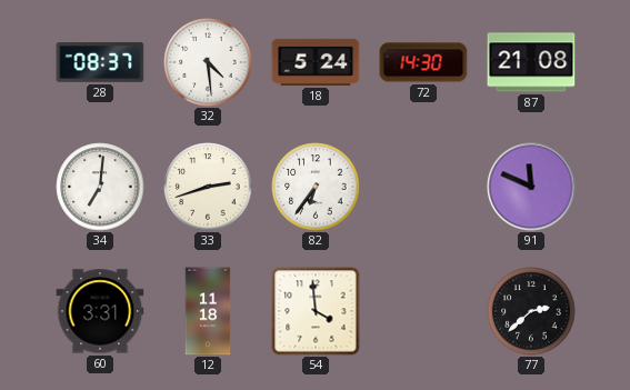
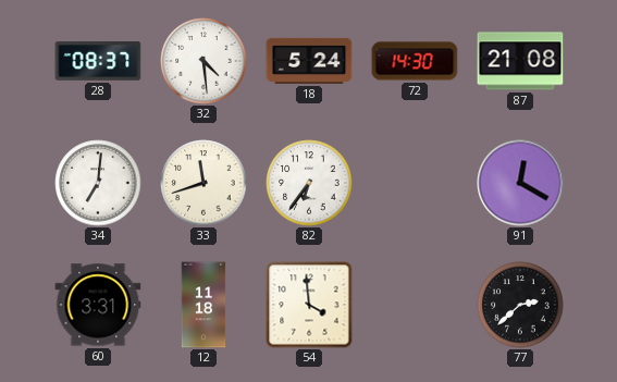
33: 2:42 -> 11:42
91: 11:49 -> 12:20
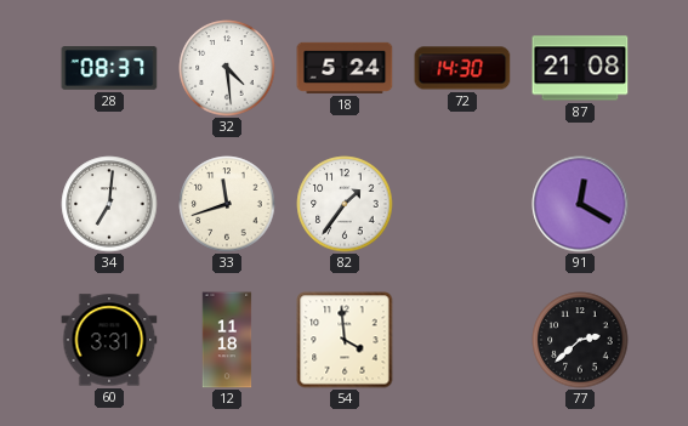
82: 6:36 -> 1:36
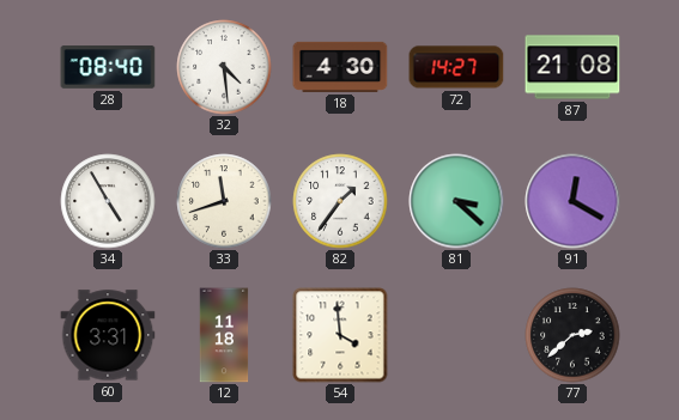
28: 08:37 -> 08:40
18: 5:24 -> 4:30
72: 14:30 -> 14:27
34: 7:01 -> 4:55
81: none -> 3:22
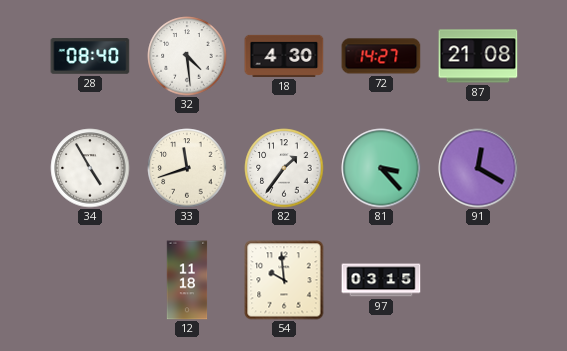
81: 3:22 -> 3:23
60: 3:31 -> none
54: 3:59 -> 9:59
97: none -> 03:15
77: 2:38 -> none
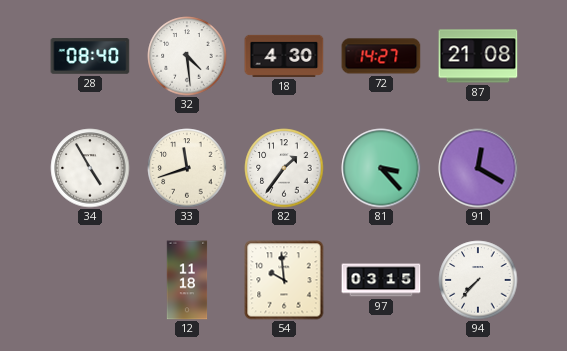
94: none -> 7:37
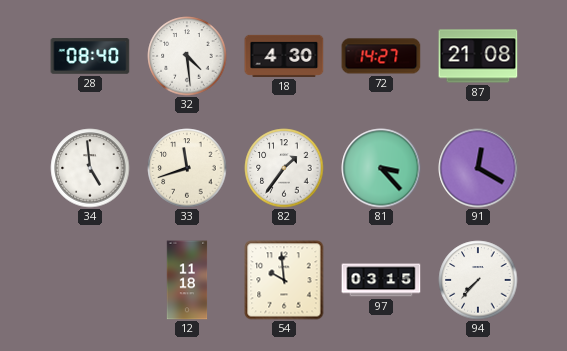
34: 4:55 -> 4:59
